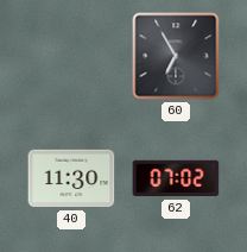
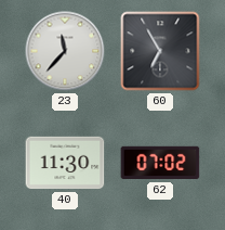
23: none -> 11:37
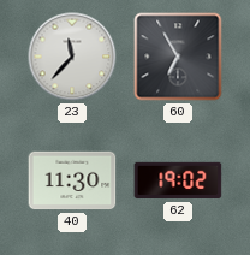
62: 07:02 -> 19:02
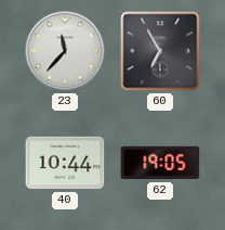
40: 11:30 -> 10:44
62: 19:02 -> 19:05
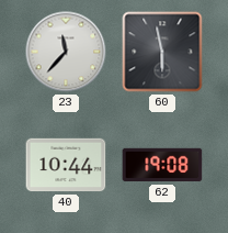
60: 6:55 -> 5:58
62: 19:05 -> 19:08
